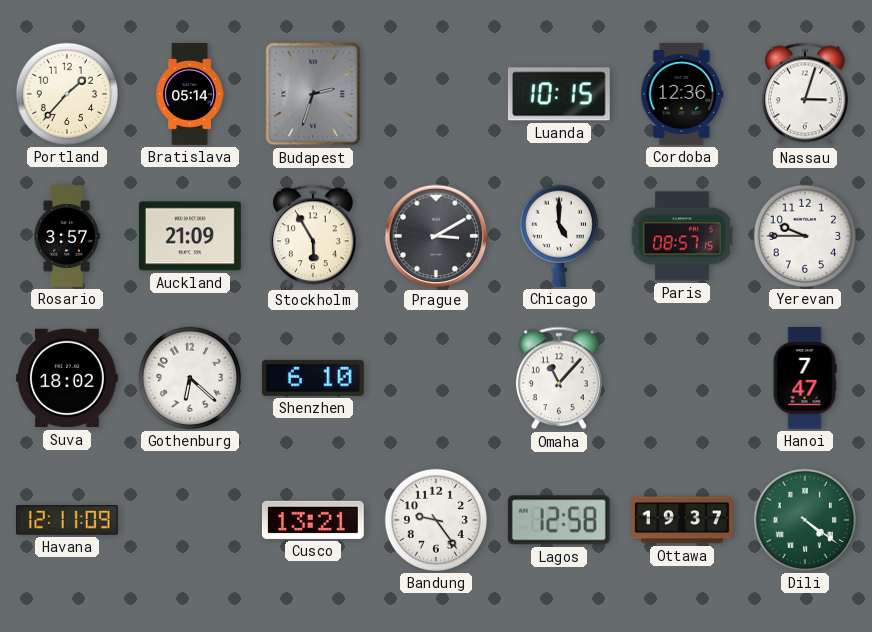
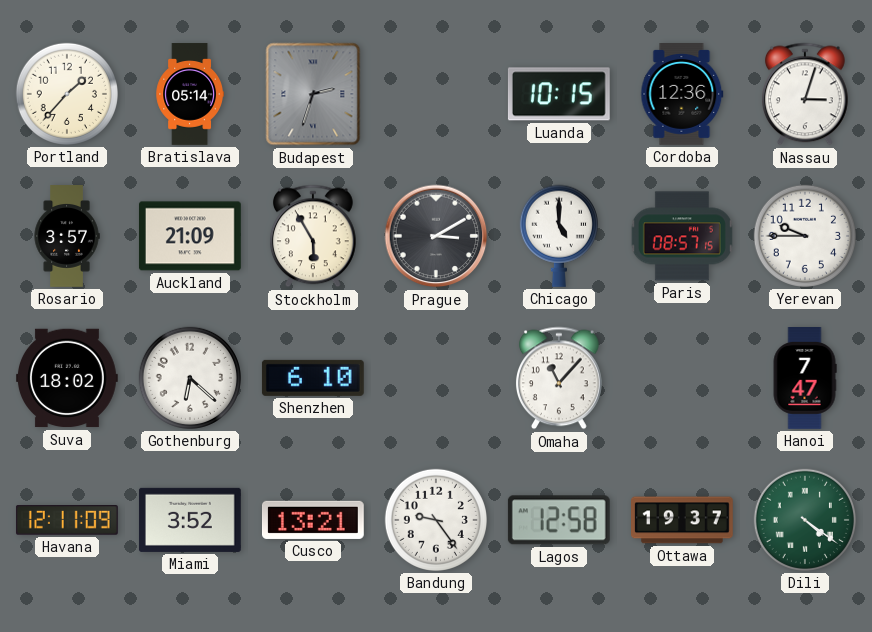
Miami: none -> 3:52
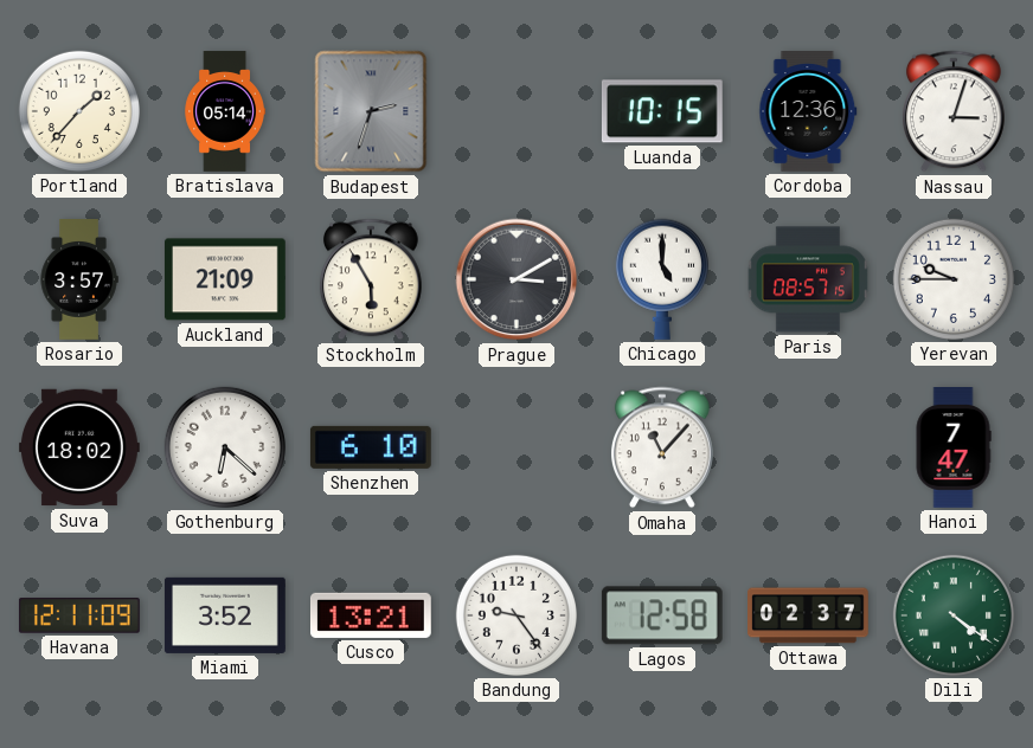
Ottawa: 19:37 -> 02:37
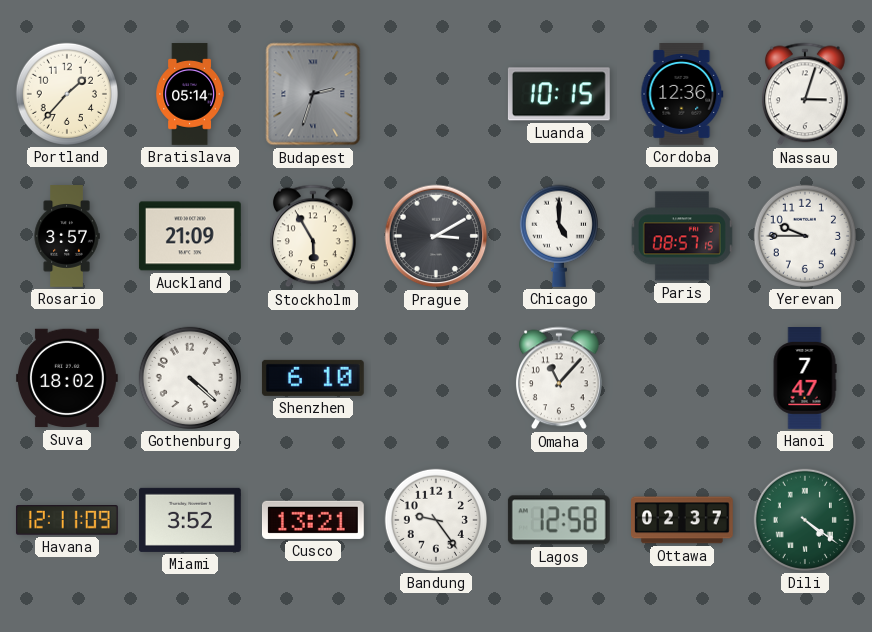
Gothenburg: 6:22 -> 4:22
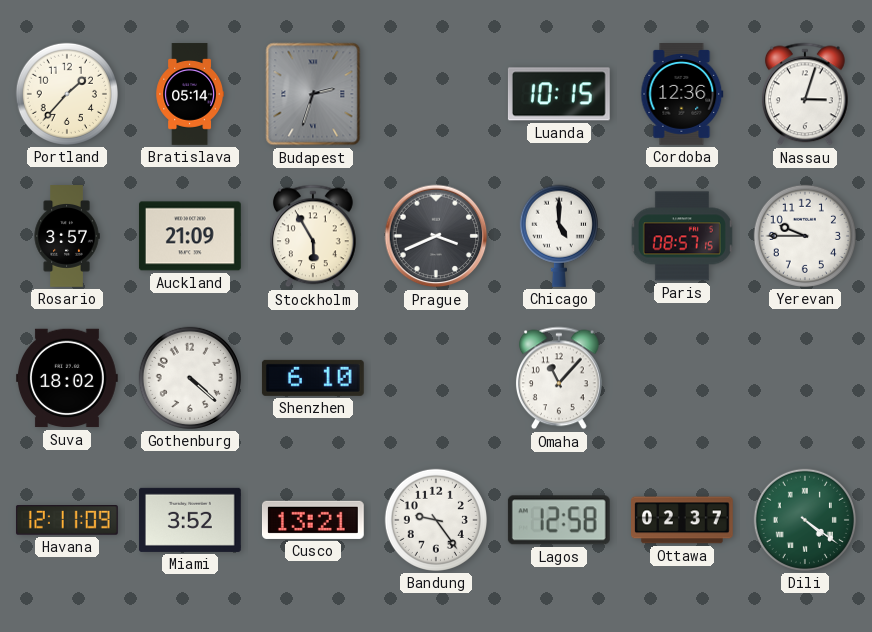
Prague: 3:10 -> 3:41
Hanoi: 7:47 -> none
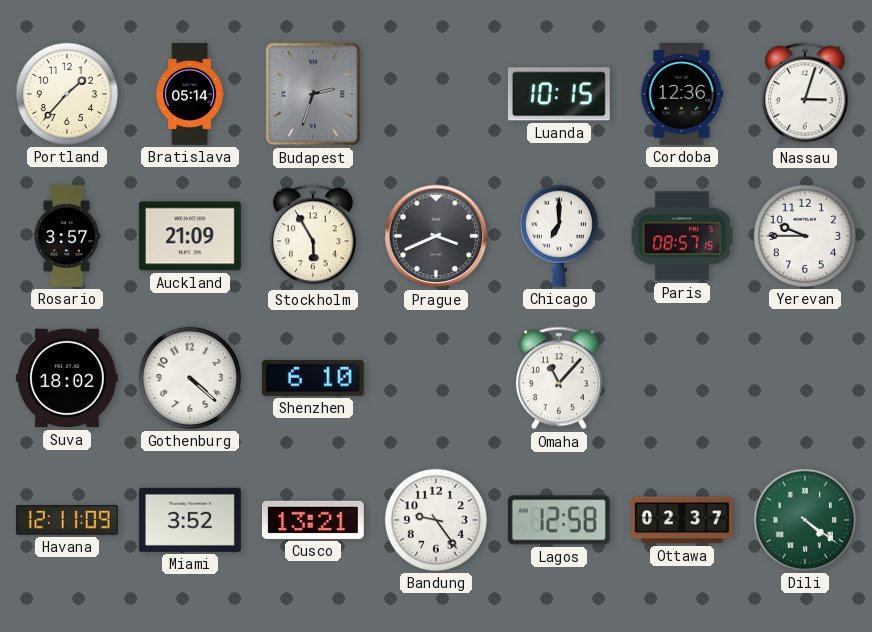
Chicago: 5:00 -> 7:00
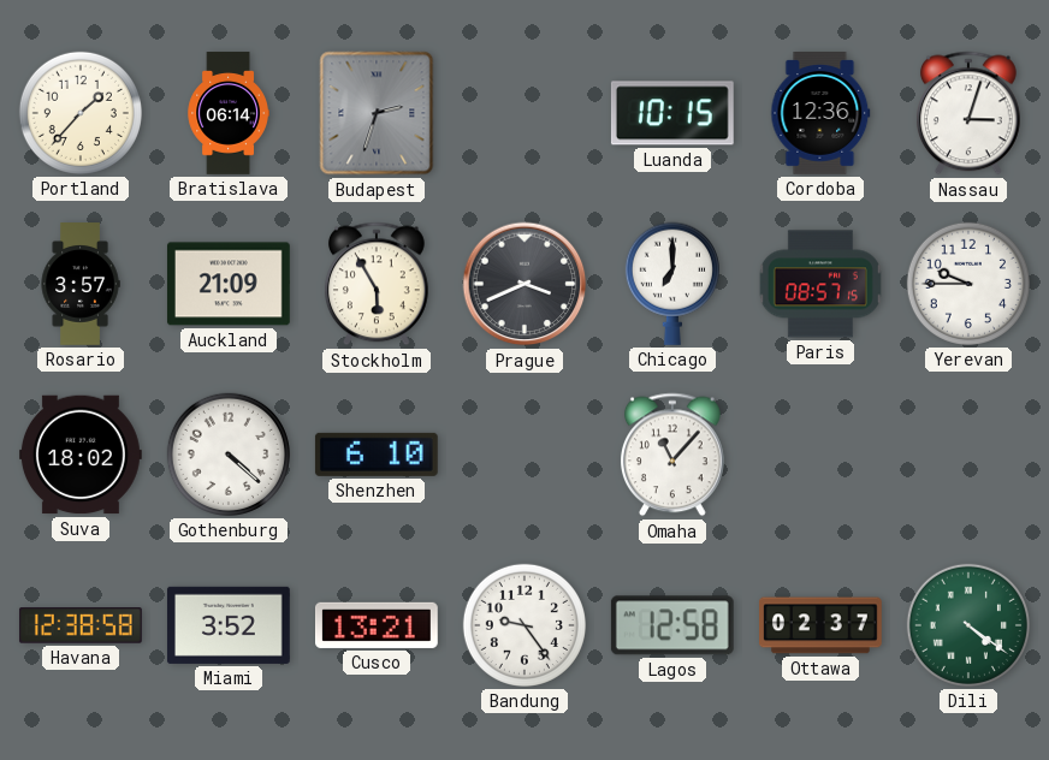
Bratislava: 05:14 -> 06:14
Havana: 12:11 -> 12:38
